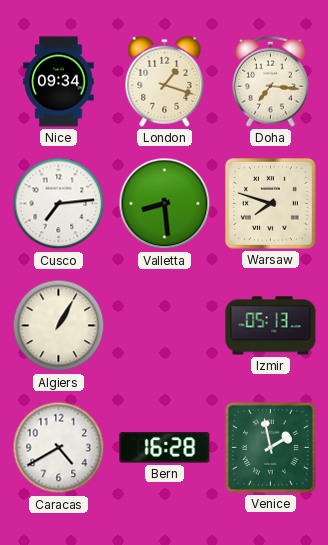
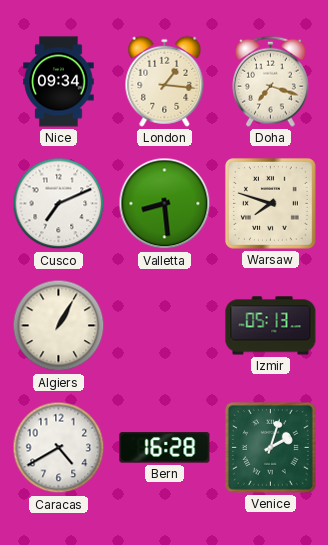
London: 1:18 -> 1:16
Doha: 7:16 -> 7:18
Cusco: 7:14 -> 7:11
Venice: 1:58 -> 2:03
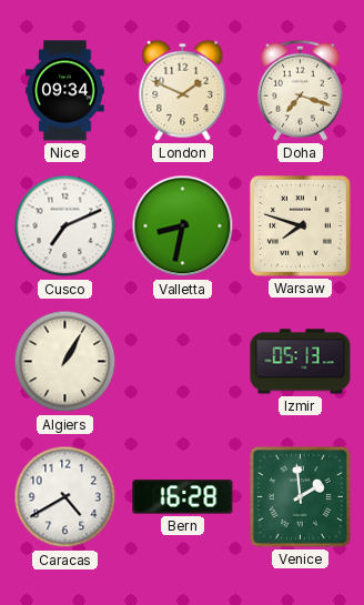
London: 1:16 -> 1:49
Valletta: 8:29 -> 8:32
Venice: 2:03 -> 1:59
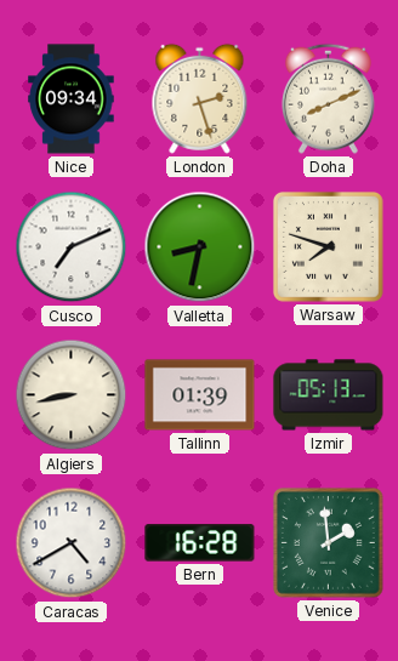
London: 1:49 -> 2:27
Doha: 7:18 -> 8:11
Algiers: 1:05 -> 8:43
Tallinn: none -> 01:39
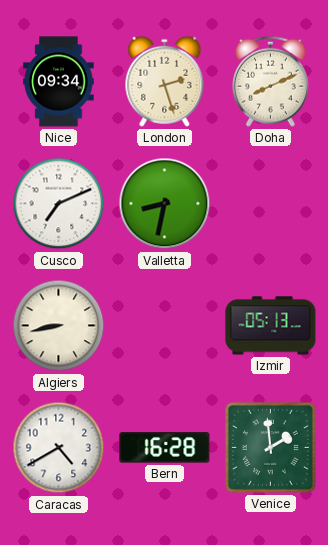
Warsaw: 7:48 -> none
Tallinn: 01:39 -> none
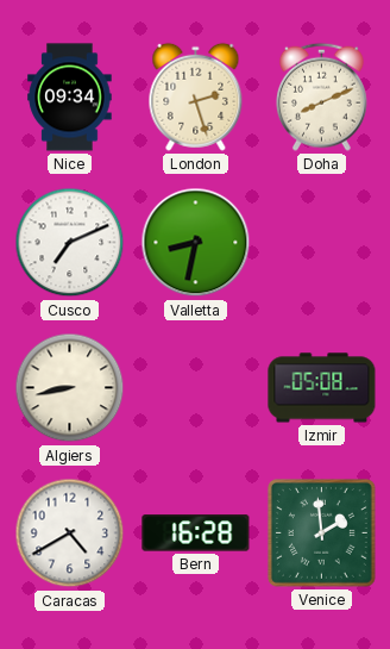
Izmir: 05:13 -> 05:08
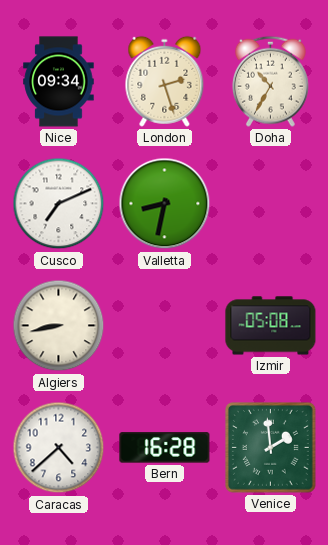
Doha: 8:11 -> 10:35
Caracas: 4:40 -> 4:38
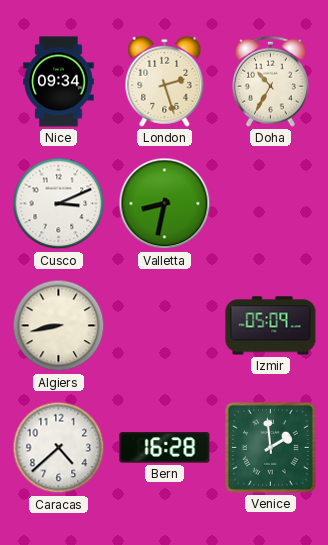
Cusco: 7:11 -> 3:11
Izmir: 05:08 -> 05:09
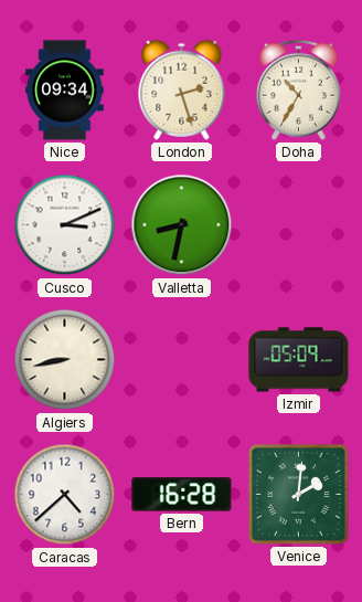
Venice: 1:59 -> 2:01
